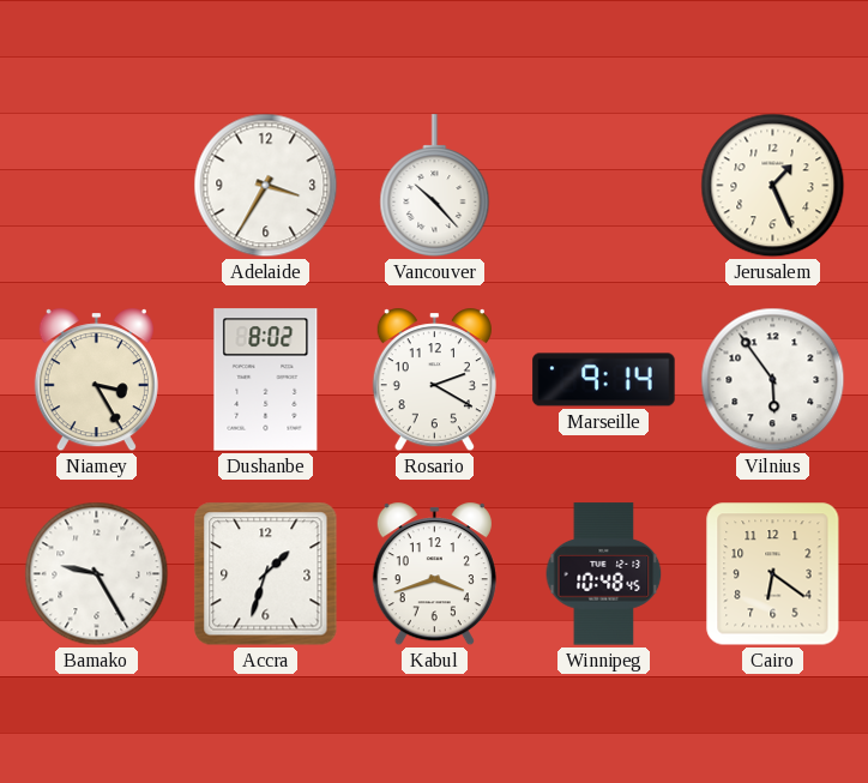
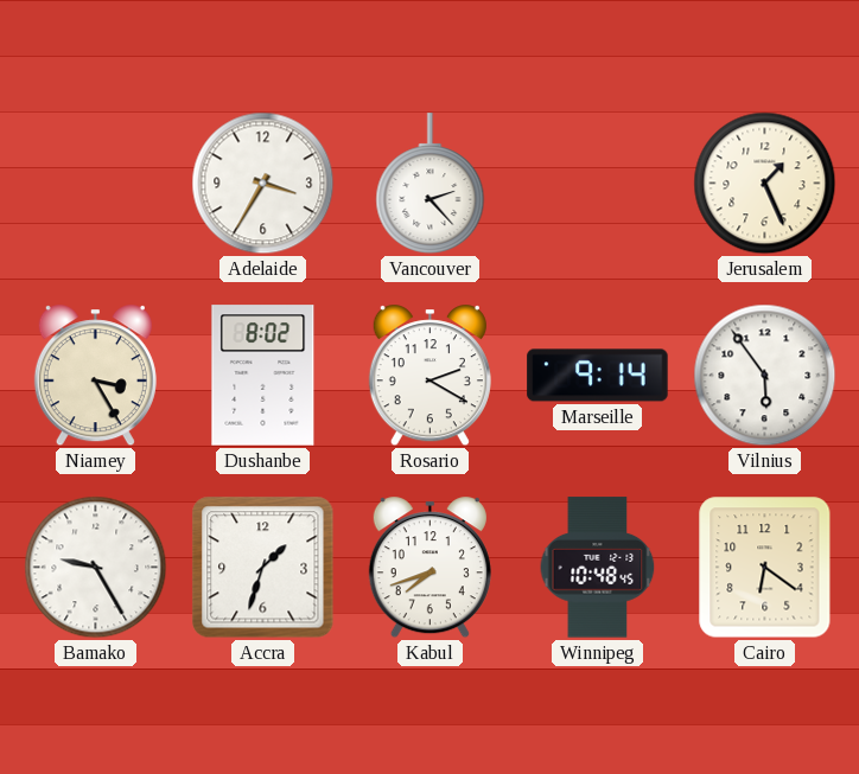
Vancouver: 10:23 -> 2:23
Kabul: 3:42 -> 7:42
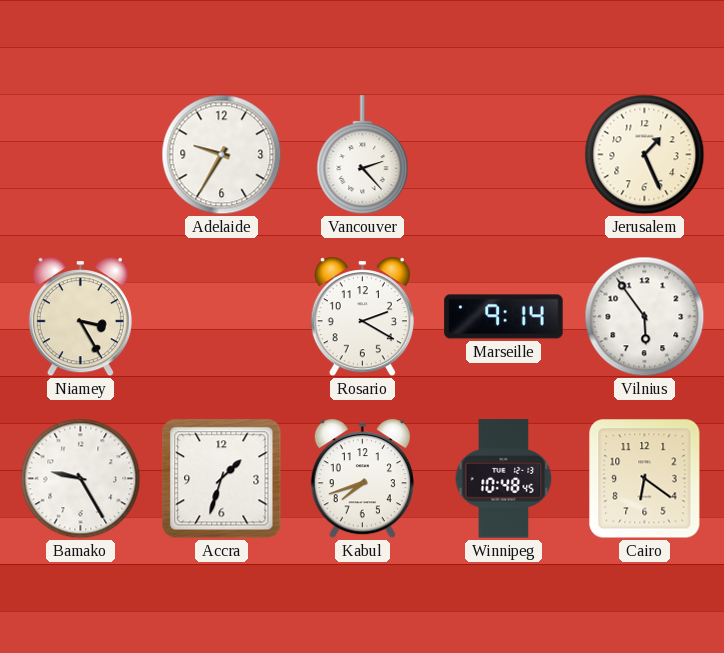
Adelaide: 3:35 -> 9:35
Dushanbe: 8:02 -> none
